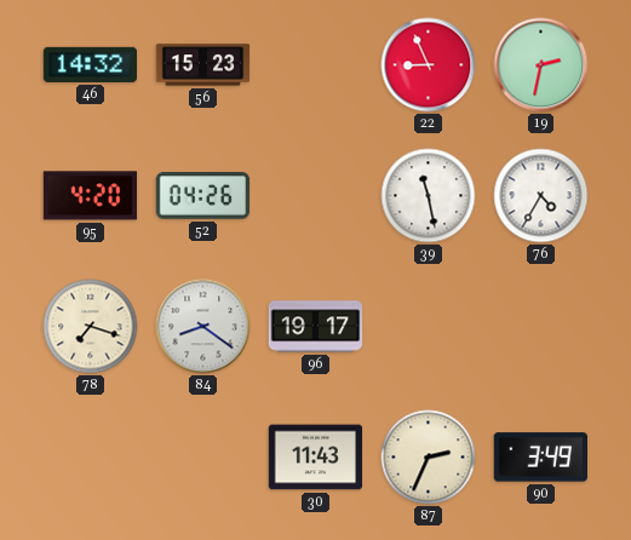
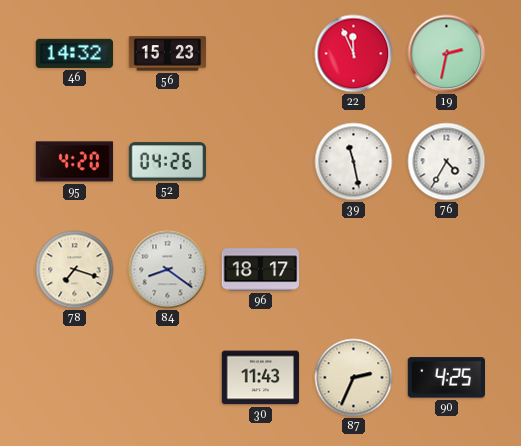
22: 8:56 -> 11:56
96: 19:17 -> 18:17
90: 3:49 -> 4:25
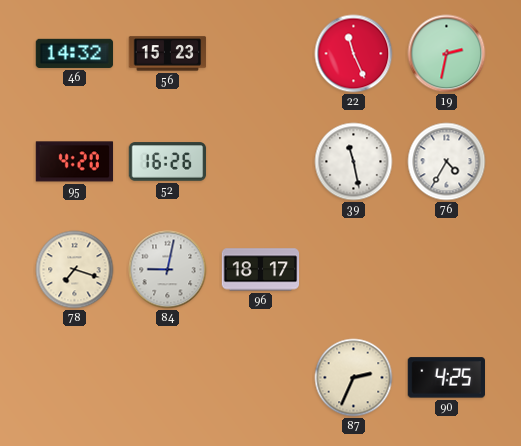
22: 11:56 -> 11:26
52: 04:26 -> 16:26
84: 8:21 -> 9:02
30: 11:43 -> none
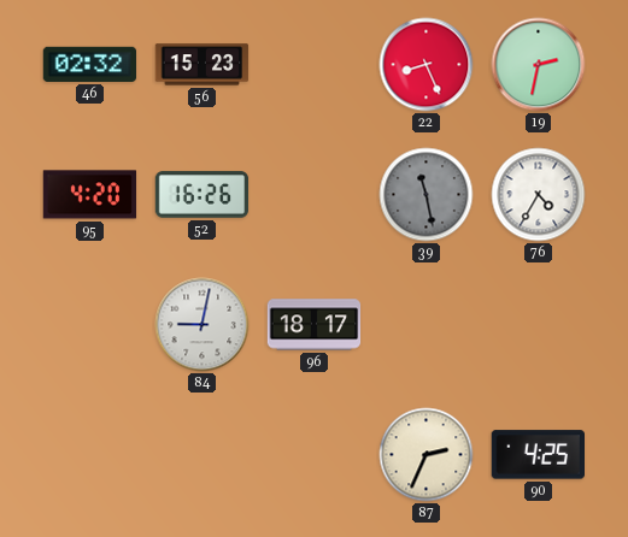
46: 14:32 -> 02:32
22: 11:26 -> 8:26
39 dial: white -> grey
78: 7:18 -> none
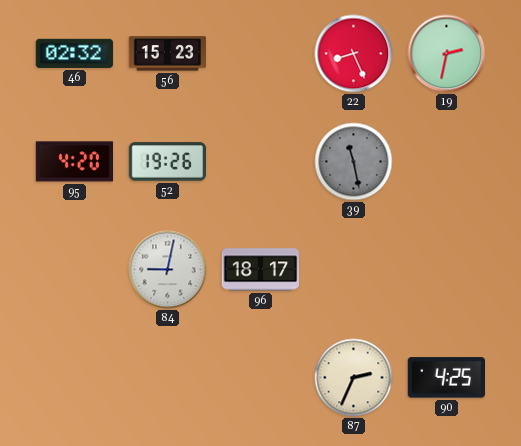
52: 16:26 -> 19:26
76: 4:35 -> none
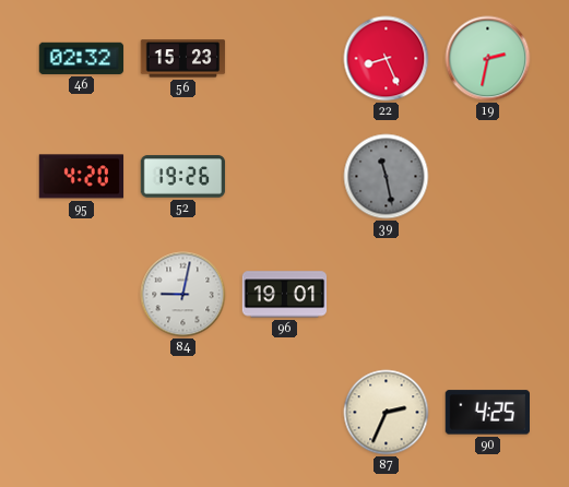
96: 18:17 -> 19:01
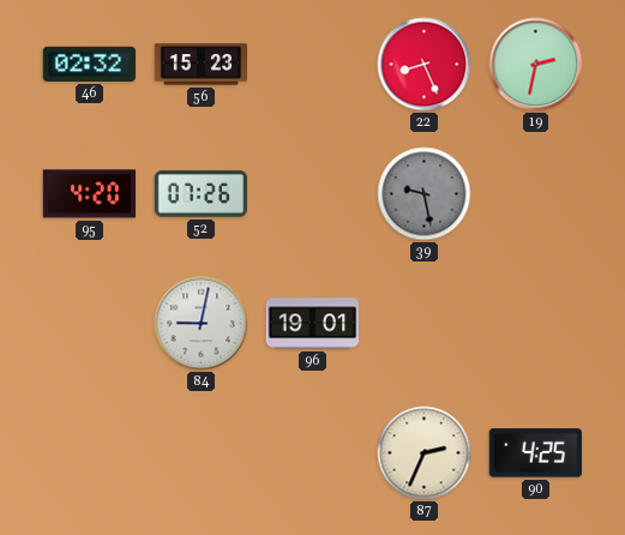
52: 19:26 -> 07:26
39: 11:28 -> 9:28
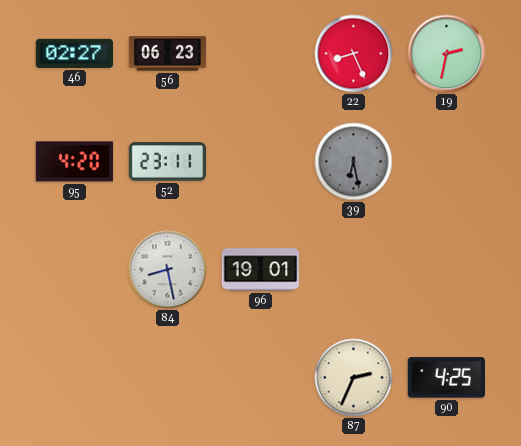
46: 02:32 -> 02:27
56: 15:23 -> 06:23
52: 07:26 -> 23:11
39: 9:28 -> 6:28
84: 9:02 -> 8:28
